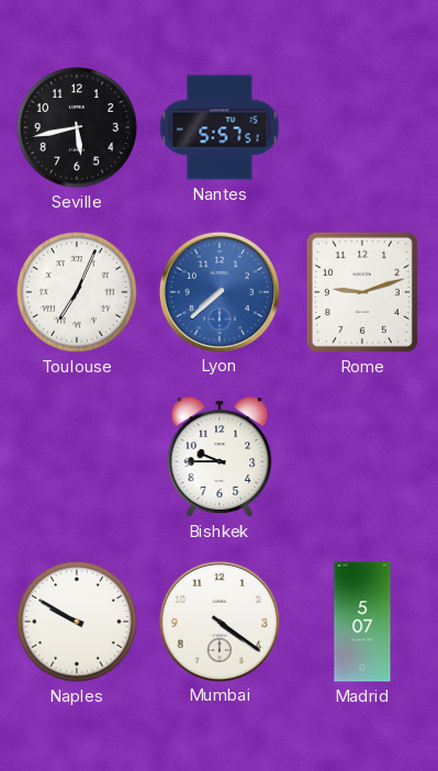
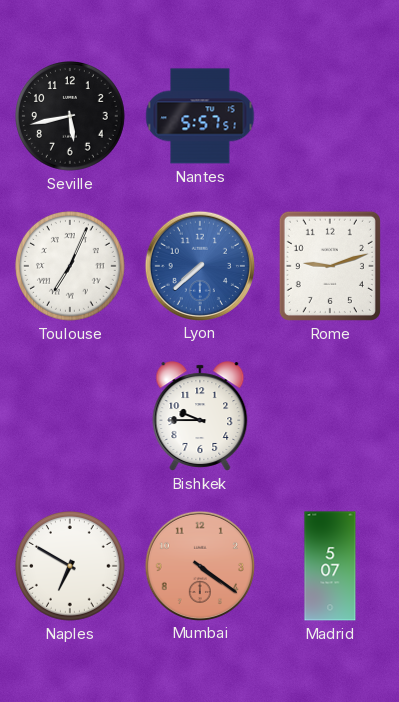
Naples: 9:50 -> 6:50
Mumbai dial: white -> salmon
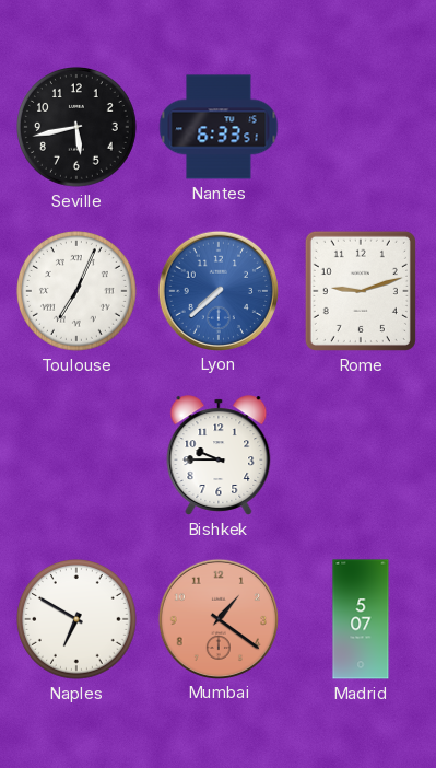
Nantes: 5:57 -> 6:33
Mumbai: 4:21 -> 1:21
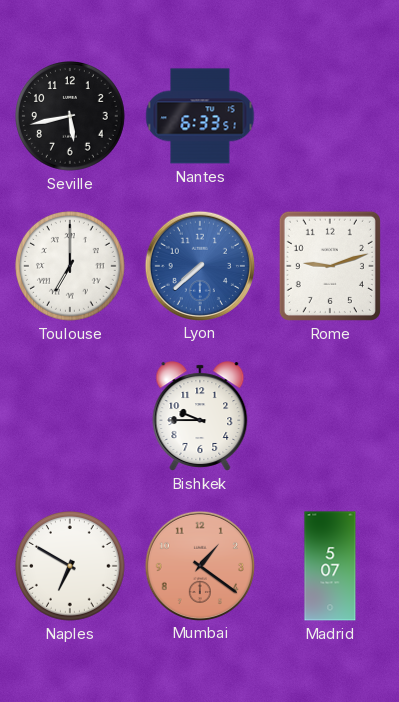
Toulouse: 7:04 -> 7:00
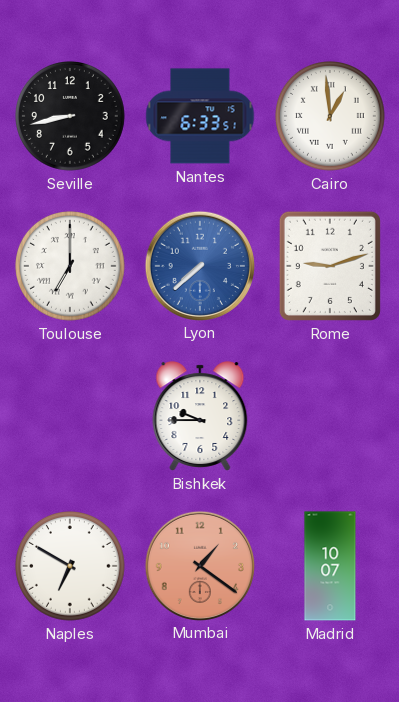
Seville: 5:43 -> 8:43
Cairo: none -> 12:59
Madrid: 5:07 -> 10:07
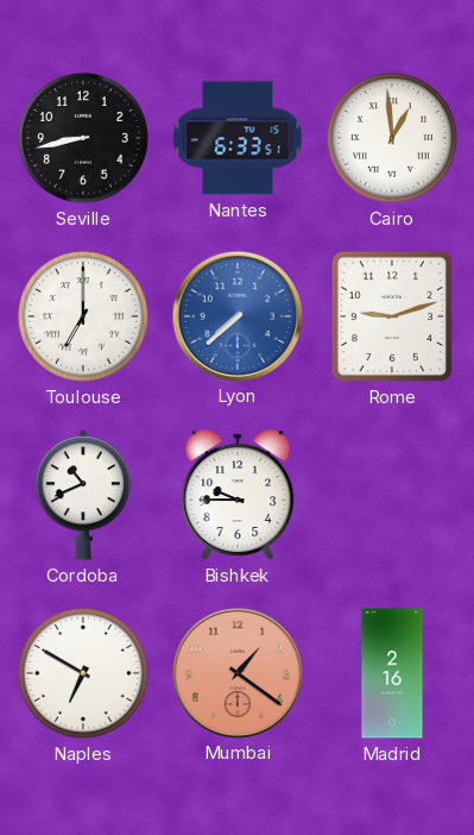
Cordoba: none -> 10:41
Madrid: 10:07 -> 2:16
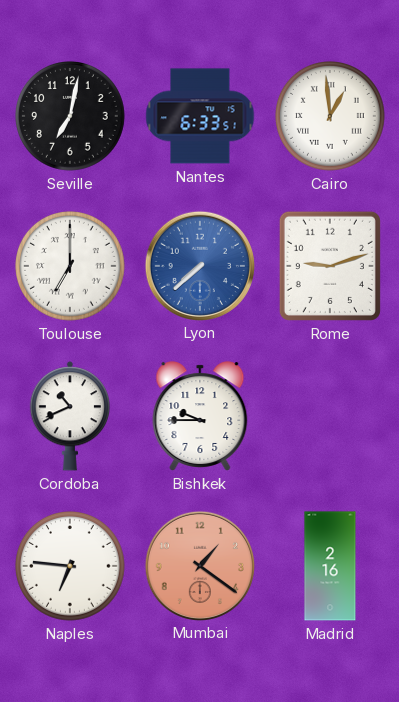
Seville: 8:43 -> 7:02
Naples: 6:50 -> 6:46
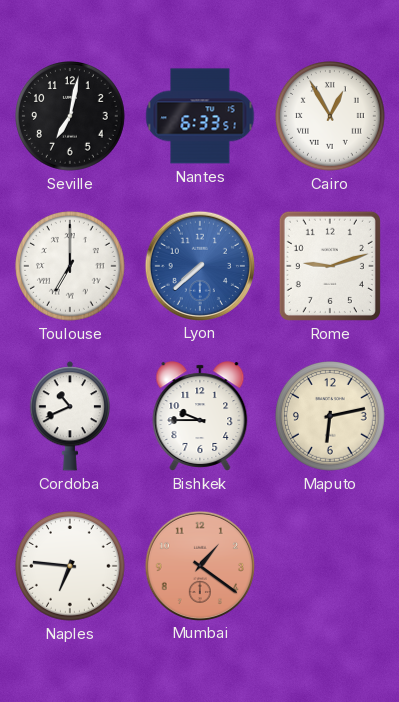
Cairo: 12:59 -> 12:55
Maputo: none -> 6:13
Madrid: 2:16 -> none
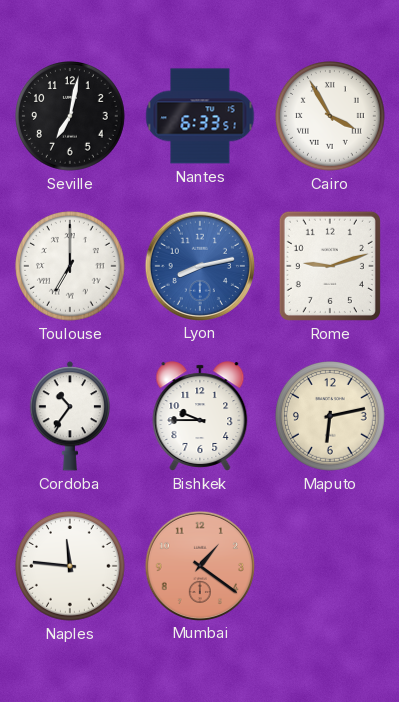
Cairo: 12:55 -> 3:55
Lyon: 7:38 -> 8:13
Cordoba: 10:41 -> 10:36
Naples: 6:46 -> 11:46
